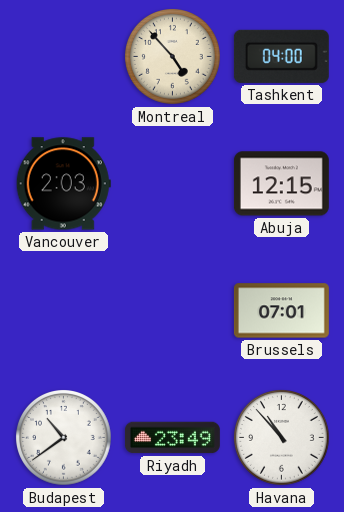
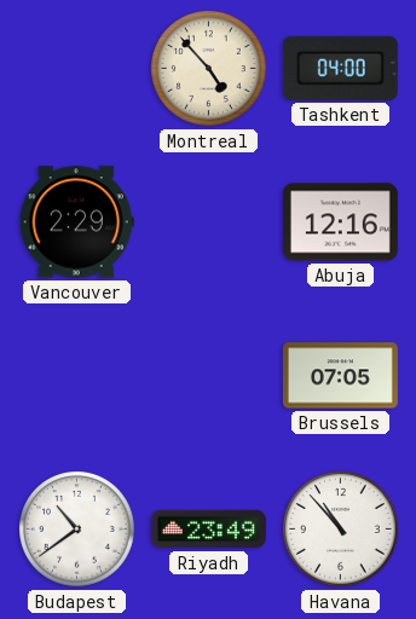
Vancouver: 2:03 -> 2:29
Abuja: 12:15 -> 12:16
Brussels: 07:01 -> 07:05
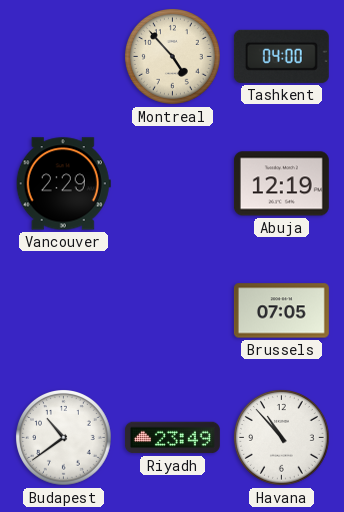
Abuja: 12:16 -> 12:19
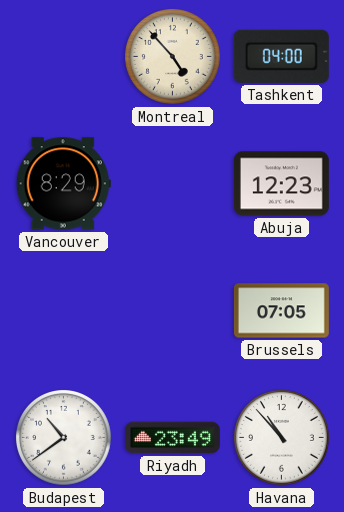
Vancouver: 2:29 -> 8:29
Abuja: 12:19 -> 12:23
